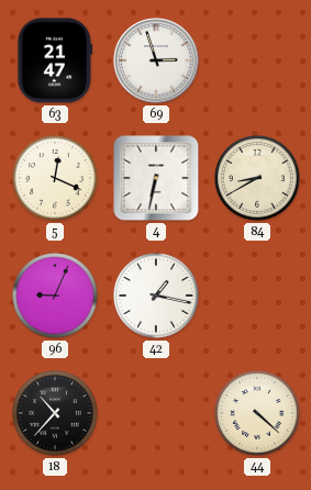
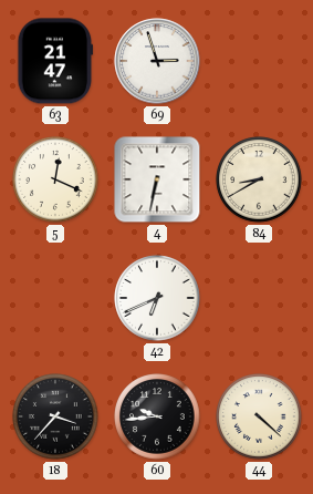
96: 9:04 -> none
42: 1:17 -> 6:41
18: 10:37 -> 3:37
60: none -> 9:44
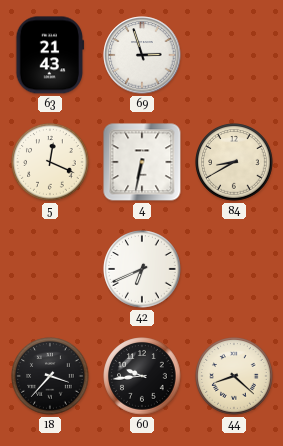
63: 21:47 -> 21:43
44: 4:22 -> 8:22
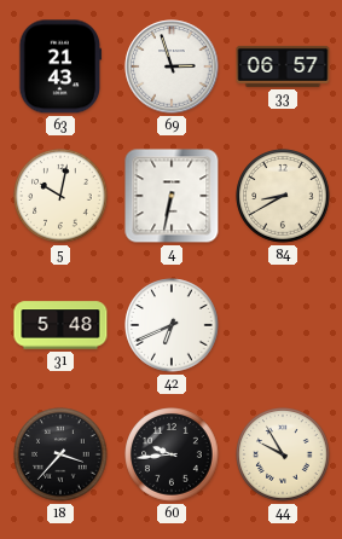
33: none -> 06:57
5: 12:19 -> 10:02
31: none -> 5:48
44: 8:22 -> 9:55
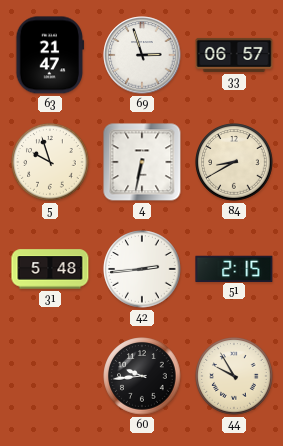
63: 21:43 -> 21:47
5: 10:02 -> 9:57
42: 6:41 -> 2:44
51: none -> 2:15
18: 3:37 -> none
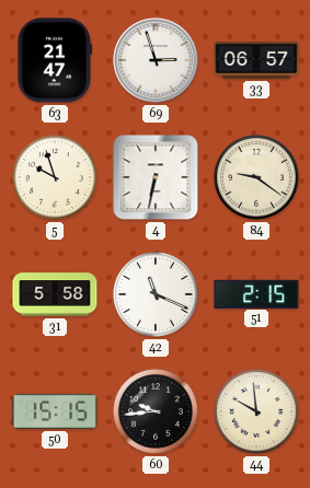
84: 8:40 -> 9:21
31: 5:48 -> 5:58
42: 2:44 -> 11:19
50: none -> 15:15
44: 9:55 -> 9:59
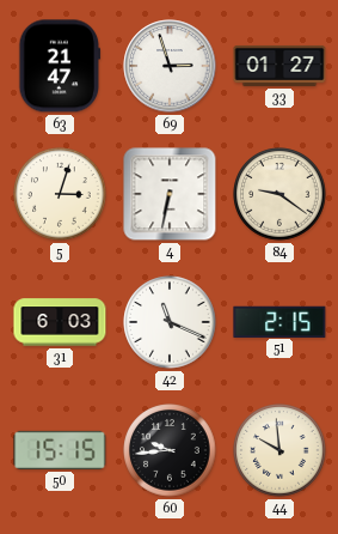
33: 06:57 -> 01:27
5: 9:57 -> 3:03
31: 5:58 -> 6:03
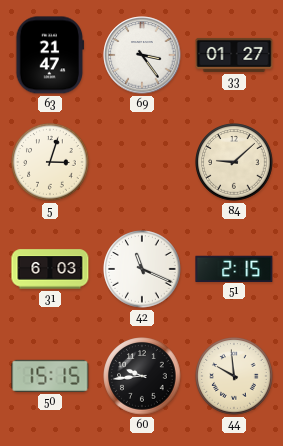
69: 2:57 -> 3:24
4: 6:32 -> none
84: 9:21 -> 9:08
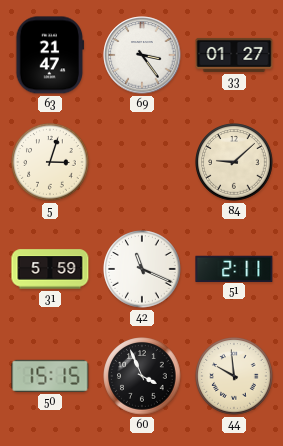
31: 6:03 -> 5:59
51: 2:15 -> 2:11
60: 9:44 -> 3:56
